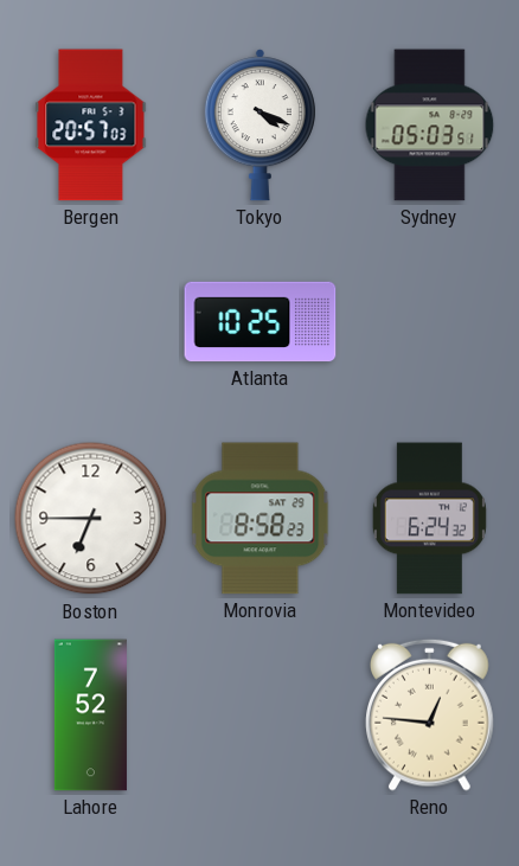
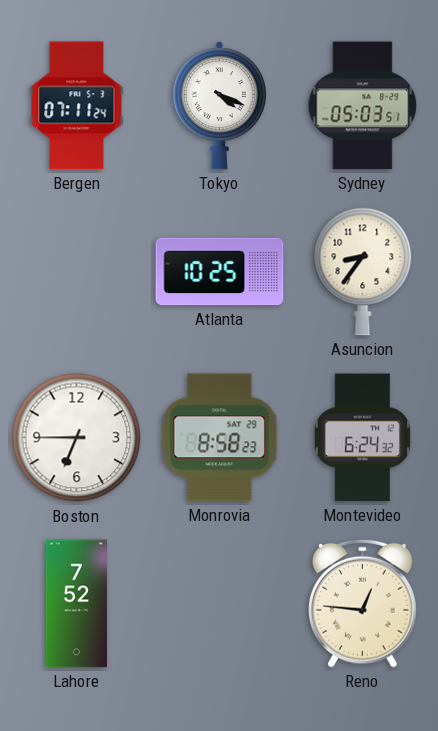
Bergen: 20:57 -> 07:11
Asuncion: none -> 8:36
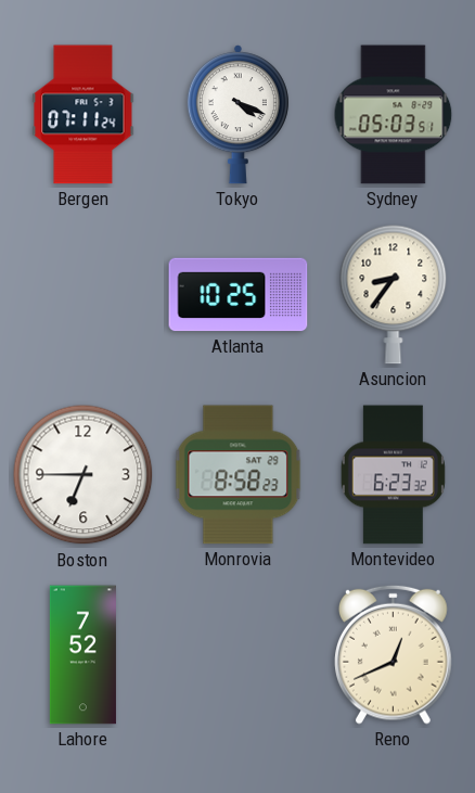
Montevideo: 6:24 -> 6:23
Reno: 12:46 -> 12:41
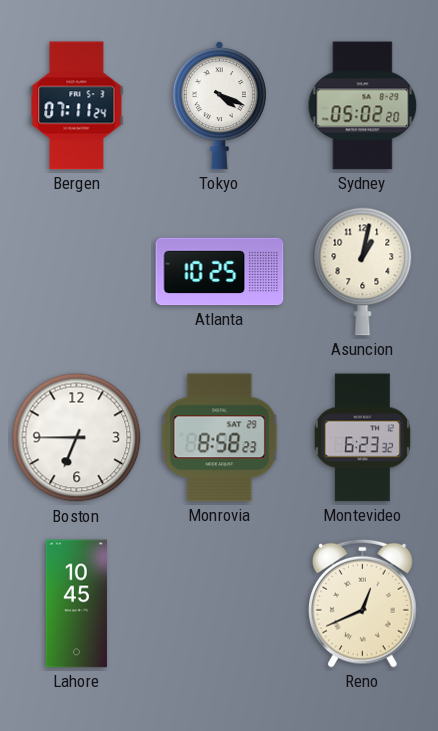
Sydney: 05:03 -> 05:02
Asuncion: 8:36 -> 1:02
Lahore: 7:52 -> 10:45
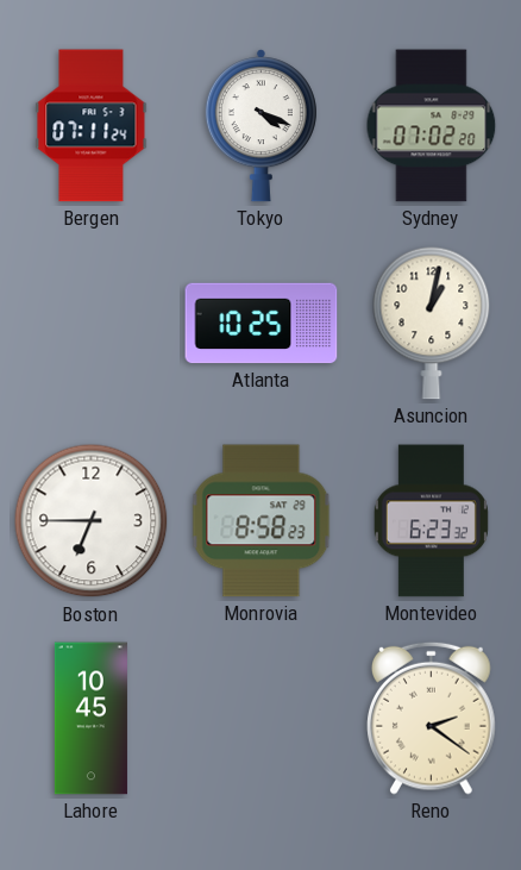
Sydney: 05:02 -> 07:02
Reno: 12:41 -> 2:21
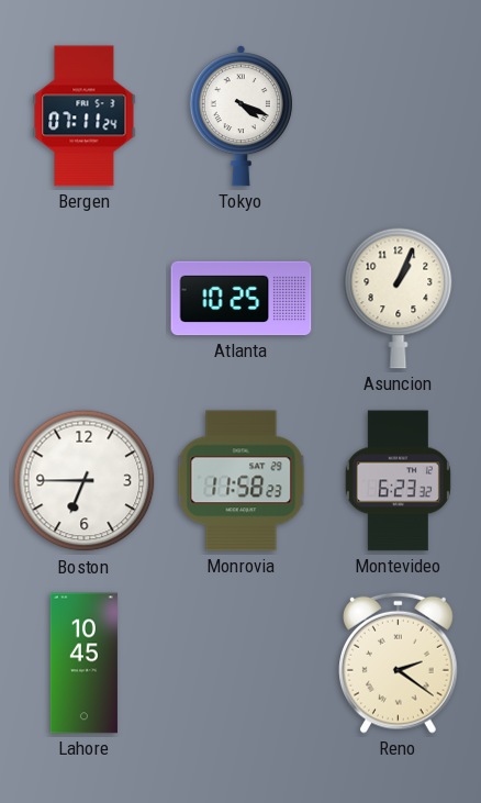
Sydney: 07:02 -> none
Asuncion: 1:02 -> 1:04
Monrovia: 8:58 -> 11:58
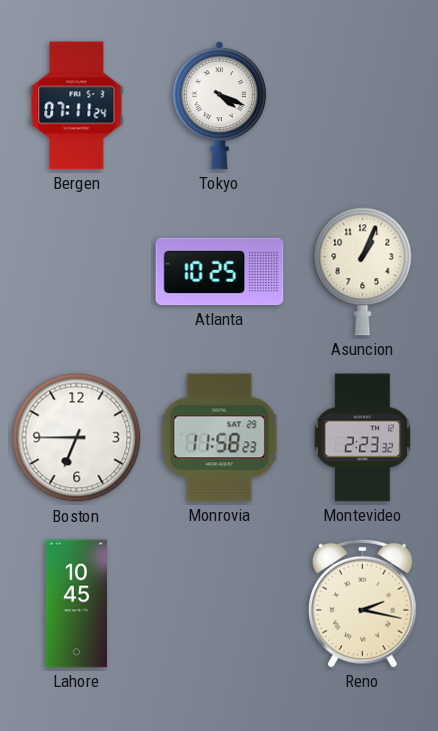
Montevideo: 6:23 -> 2:23
Reno: 2:21 -> 2:17
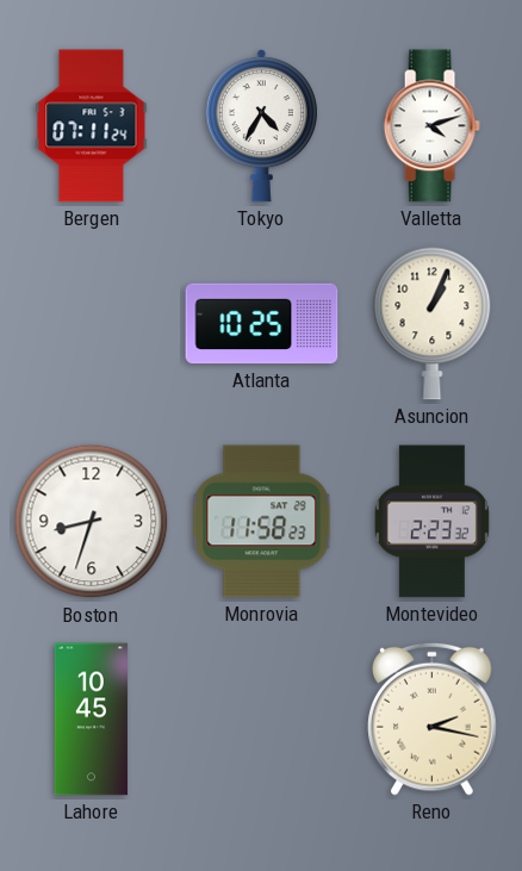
Tokyo: 4:19 -> 4:35
Valletta: none -> 4:12
Boston: 6:45 -> 8:33
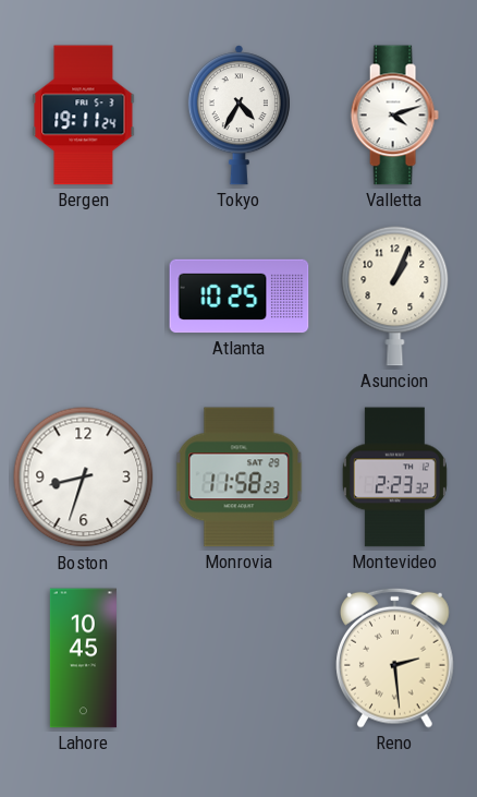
Bergen: 07:11 -> 19:11
Reno: 2:17 -> 2:29
